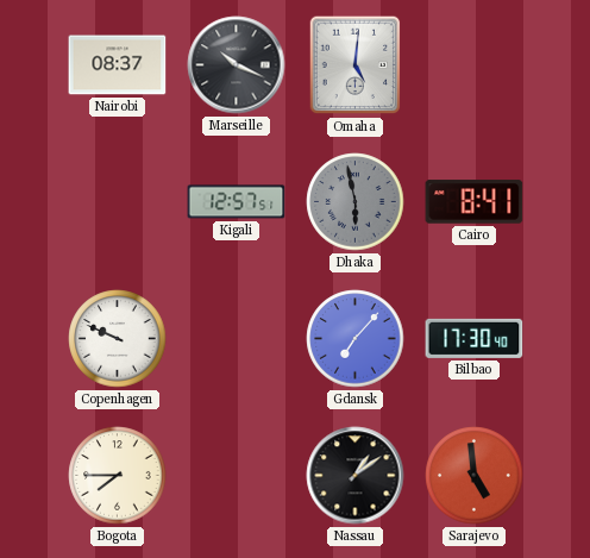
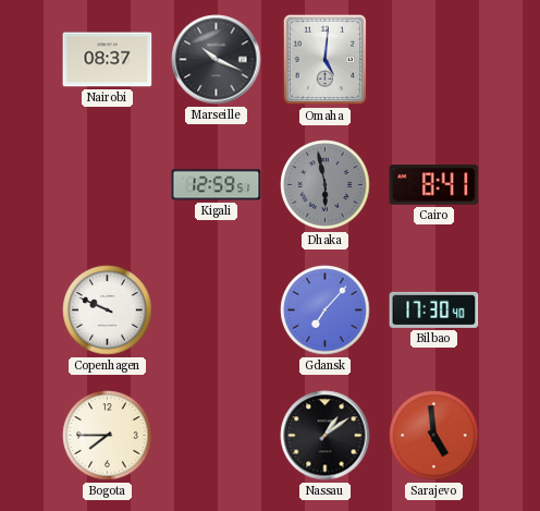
Kigali: 12:57 -> 12:59
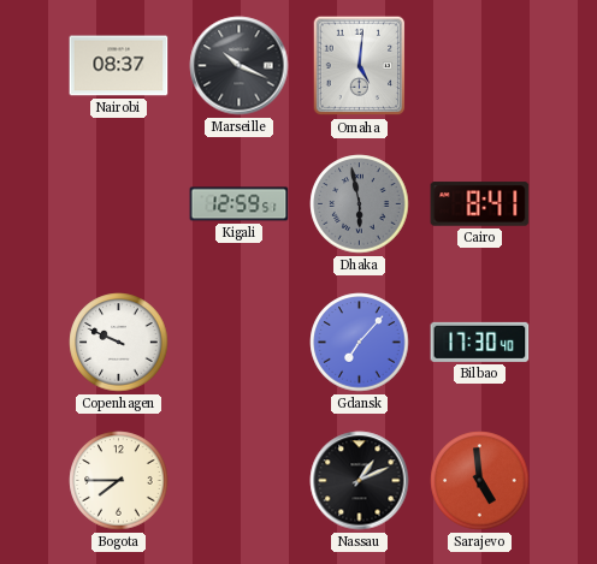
Nassau: 1:09 -> 1:11
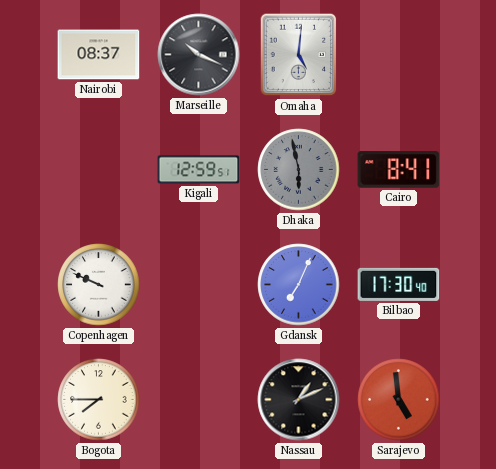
Gdansk: 7:07 -> 7:04
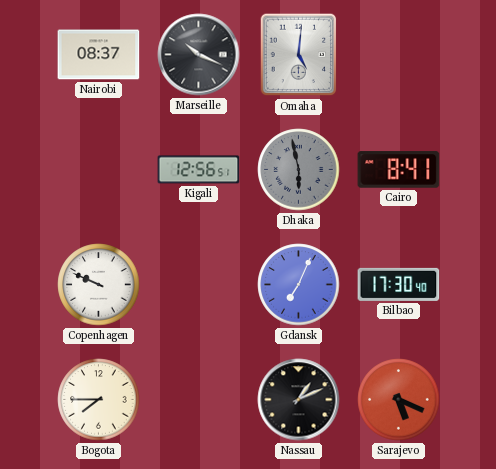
Kigali: 12:59 -> 12:56
Sarajevo: 4:59 -> 5:19
